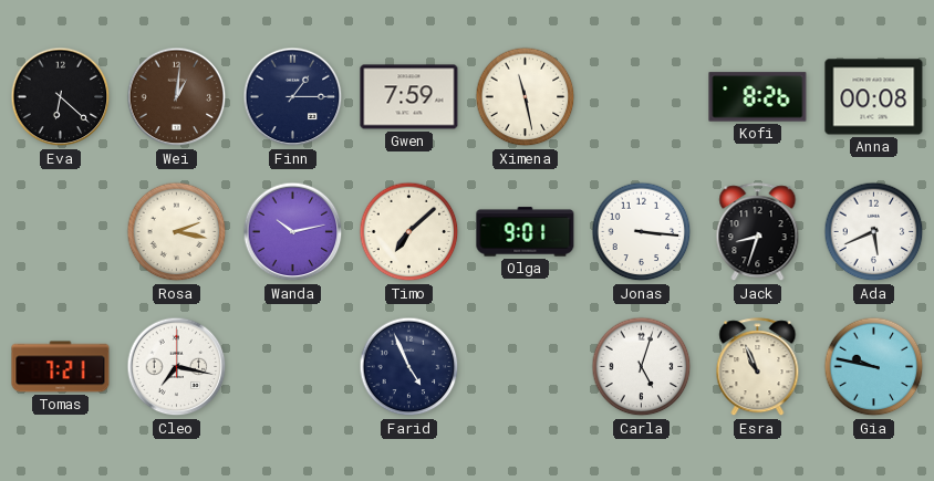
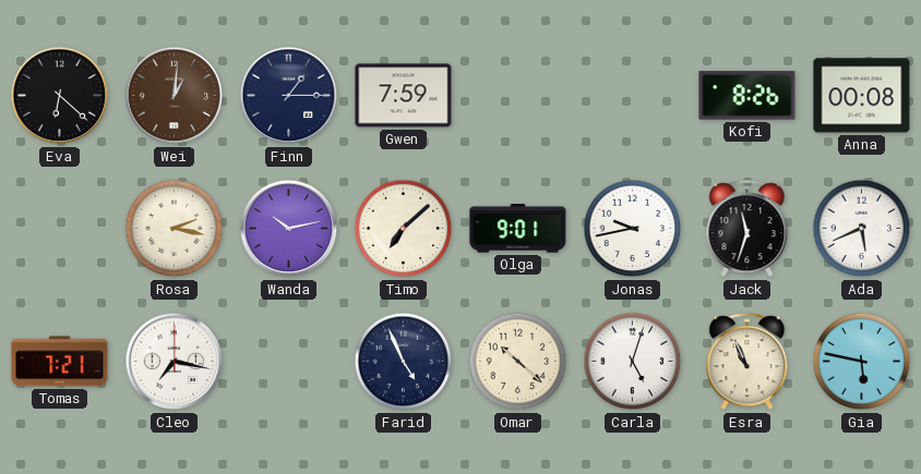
Ximena: 11:28 -> none
Jonas: 3:16 -> 9:43
Jack: 8:33 -> 11:33
Omar: none -> 10:22
Gia: 9:47 -> 5:47
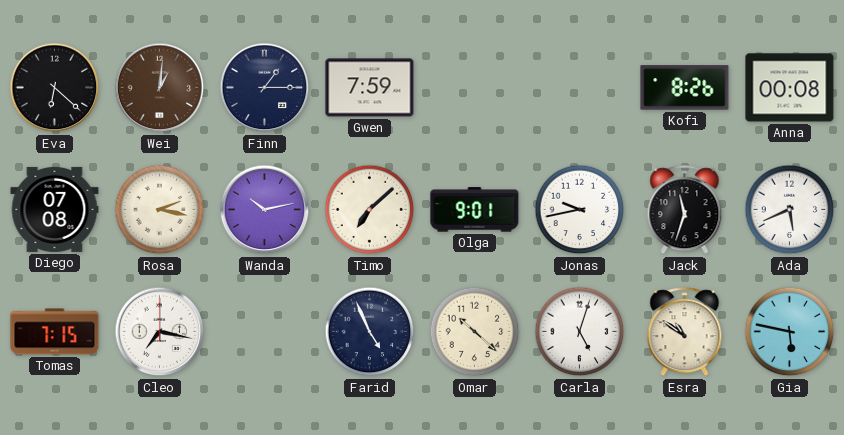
Diego: none -> 07:08
Tomas: 7:21 -> 7:15
Esra: 10:56 -> 10:51
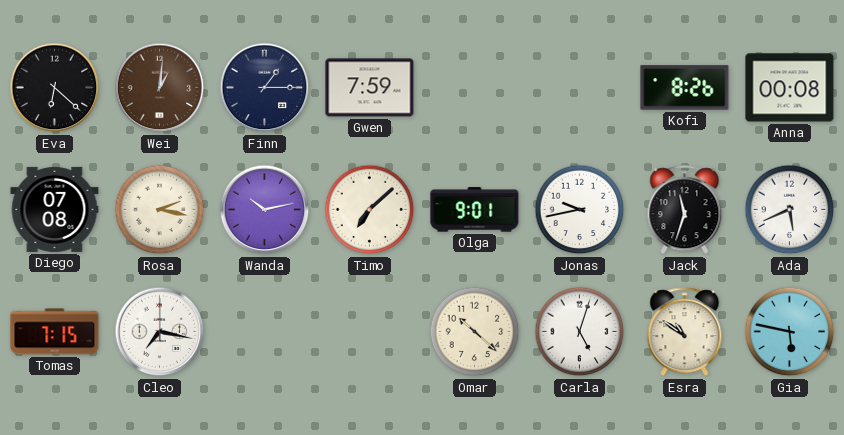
Farid: 4:56 -> none
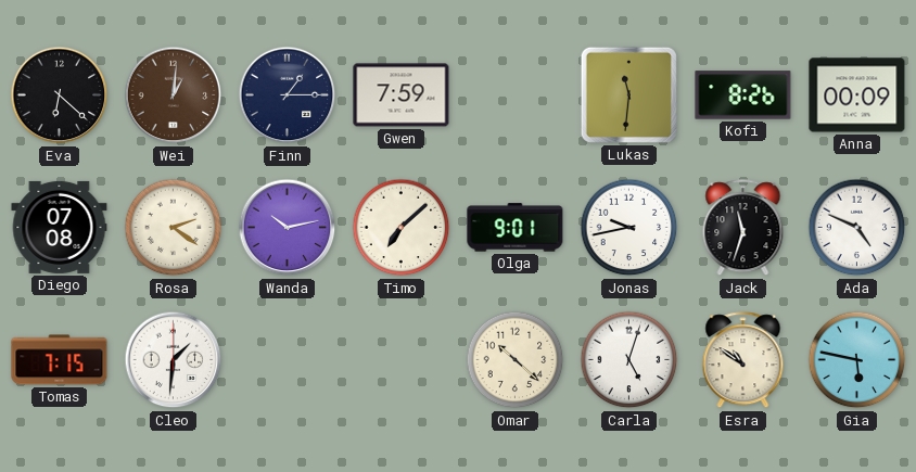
Lukas: none -> 11:31
Anna: 00:08 -> 00:09
Rosa: 2:17 -> 2:21
Ada: 5:41 -> 4:49
Cleo: 7:17 -> 1:31
